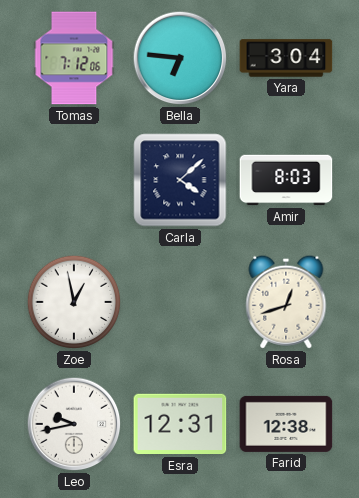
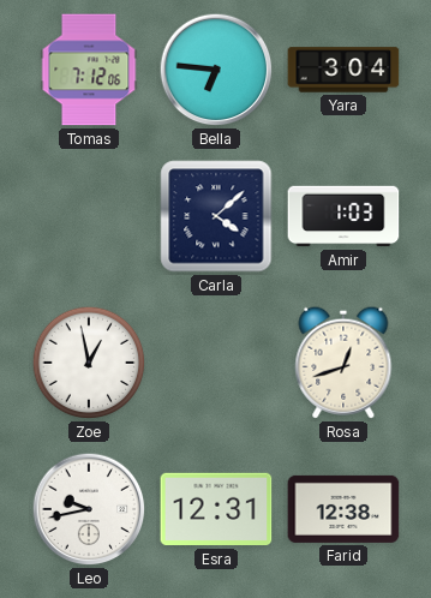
Amir: 8:03 -> 1:03
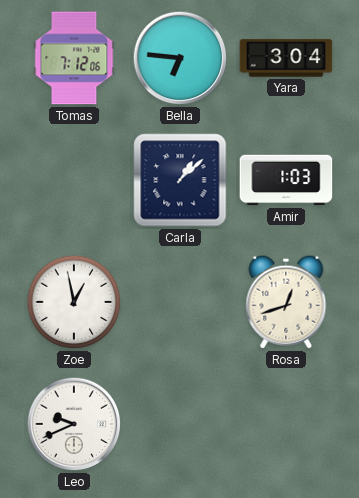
Carla: 4:08 -> 1:08
Leo: 9:43 -> 9:41
Esra: 12:31 -> none
Farid: 12:38 -> none
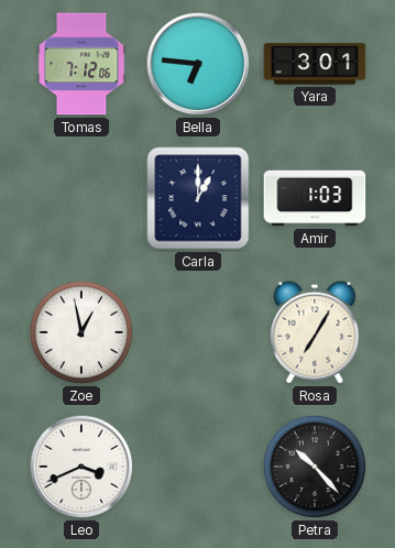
Yara: 3:04 -> 3:01
Carla: 1:08 -> 1:00
Rosa: 12:42 -> 7:05
Leo: 9:41 -> 3:41
Petra: none -> 10:23
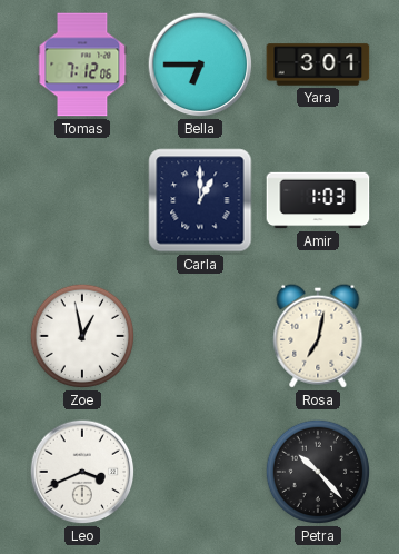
Bella: 6:46 -> 6:45
Rosa: 7:05 -> 7:02
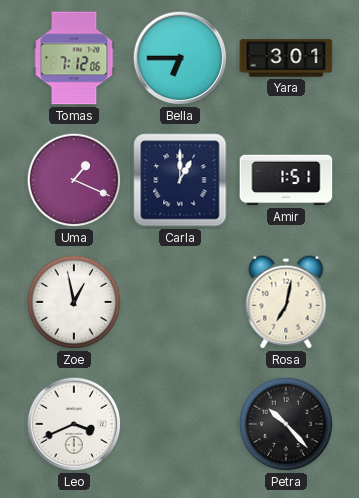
Uma: none -> 1:19
Amir: 1:03 -> 1:51
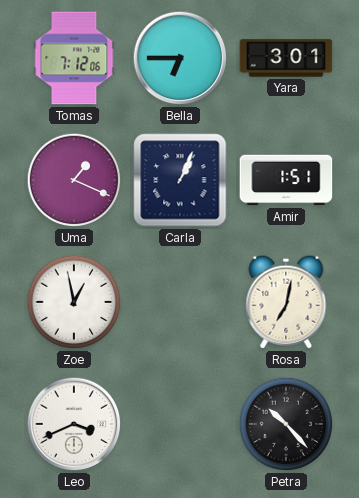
Carla: 1:00 -> 1:04
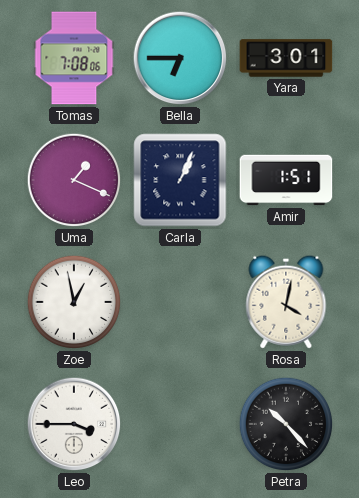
Tomas: 7:12 -> 7:08
Rosa: 7:02 -> 4:02
Leo: 3:41 -> 3:45
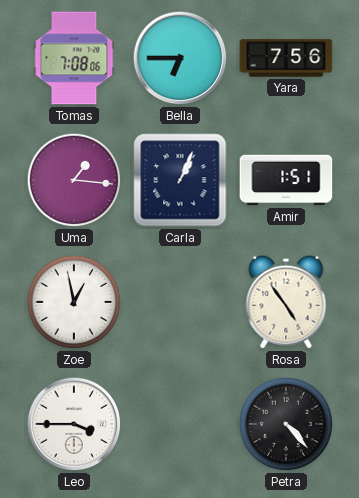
Yara: 3:01 -> 7:56
Uma: 1:19 -> 1:16
Rosa: 4:02 -> 4:54
Petra: 10:23 -> 4:23
